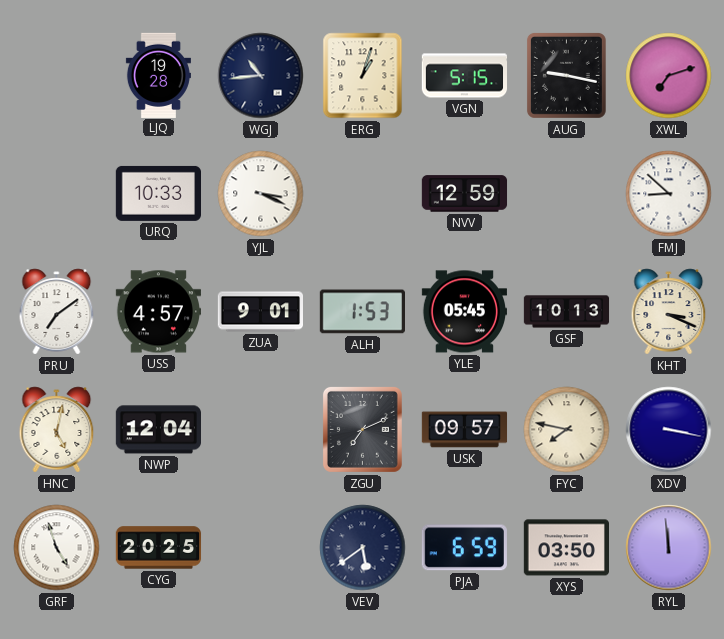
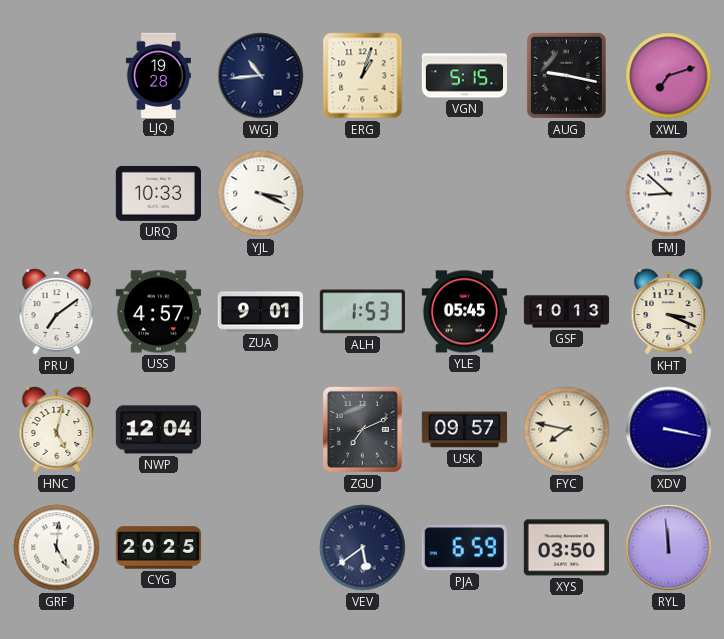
NVV: 12:59 -> none
GRF: 4:57 -> 5:01
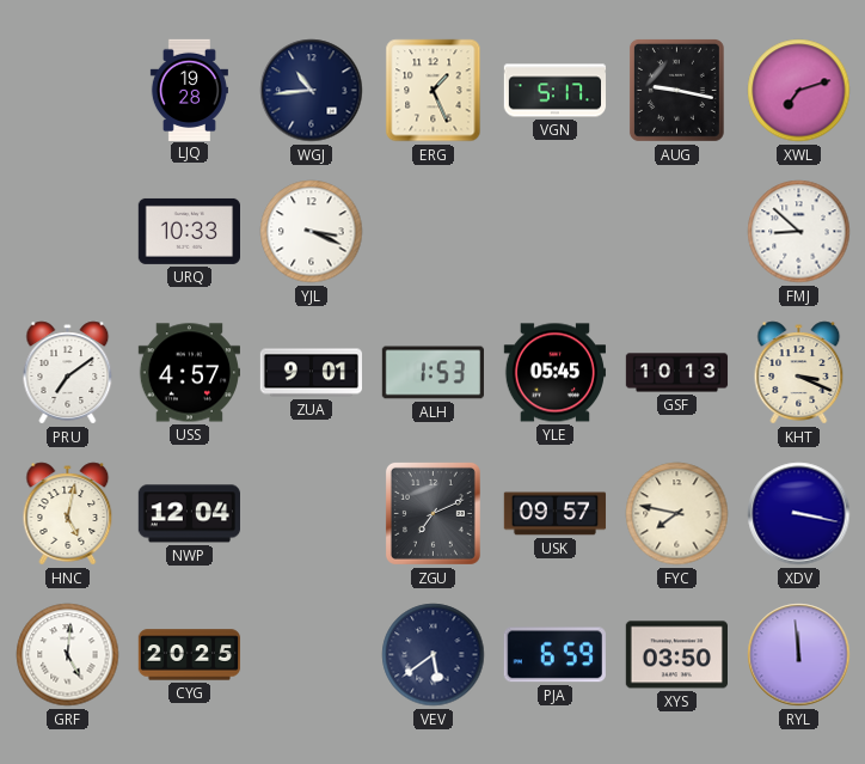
ERG: 1:03 -> 1:26
VGN: 5:15 -> 5:17
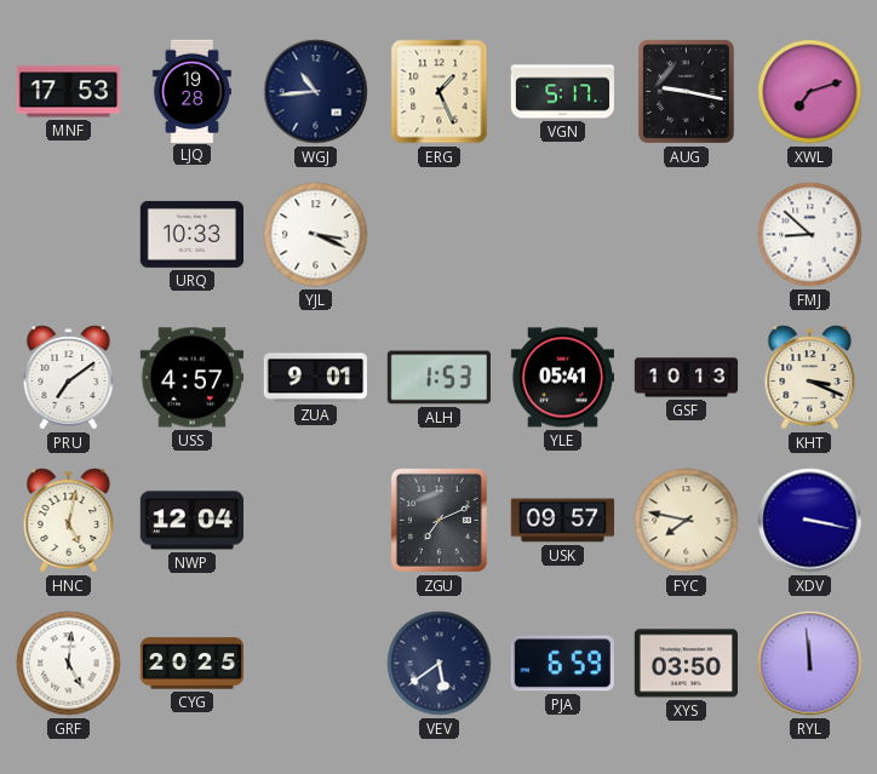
MNF: none -> 17:53
YLE: 05:45 -> 05:41
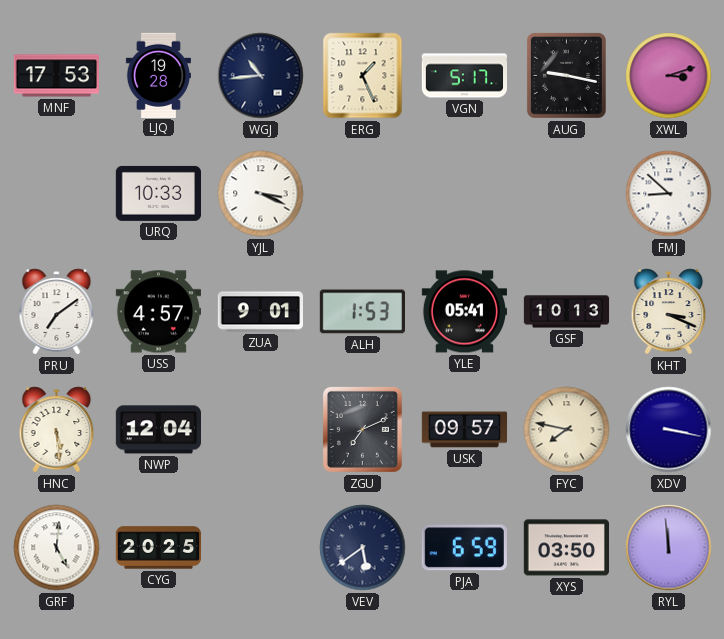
XWL: 7:12 -> 3:12
HNC: 5:02 -> 5:29
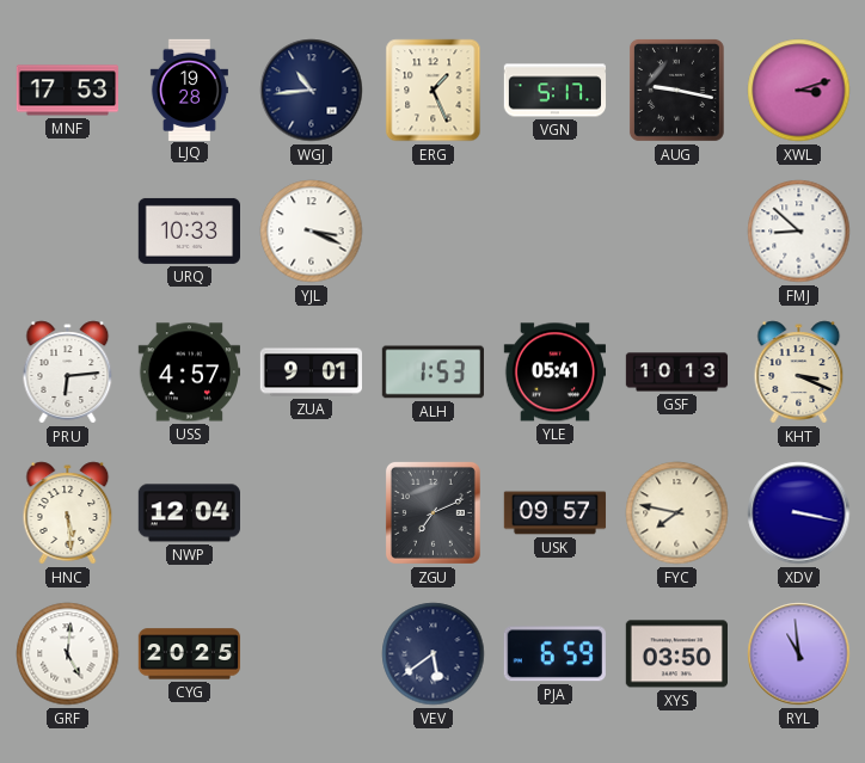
PRU: 7:09 -> 6:14
RYL: 11:59 -> 10:59
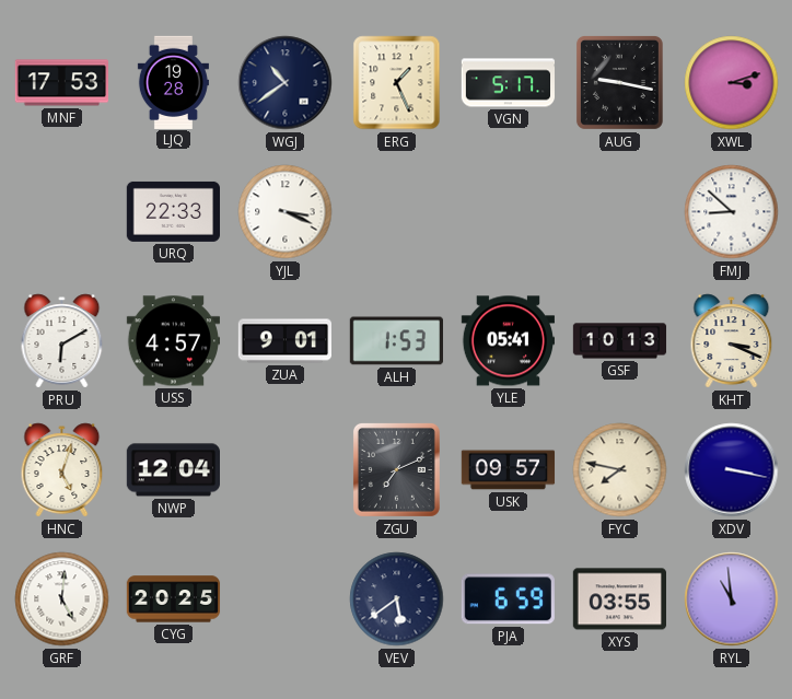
WGJ: 10:44 -> 10:39
URQ: 10:33 -> 22:33
PRU: 6:14 -> 6:10
HNC: 5:29 -> 5:03
XYS: 03:50 -> 03:55
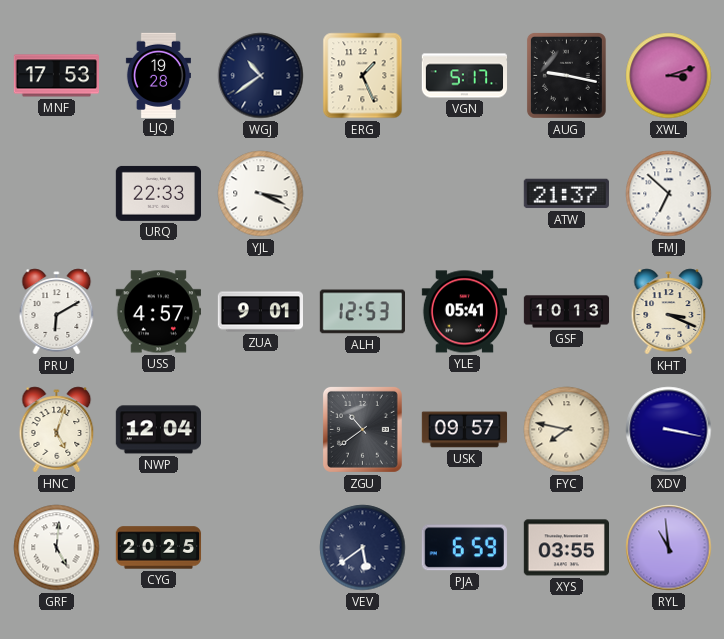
ATW: none -> 21:37
FMJ: 8:52 -> 6:52
ALH: 1:53 -> 12:53
ZGU: 7:11 -> 10:39
